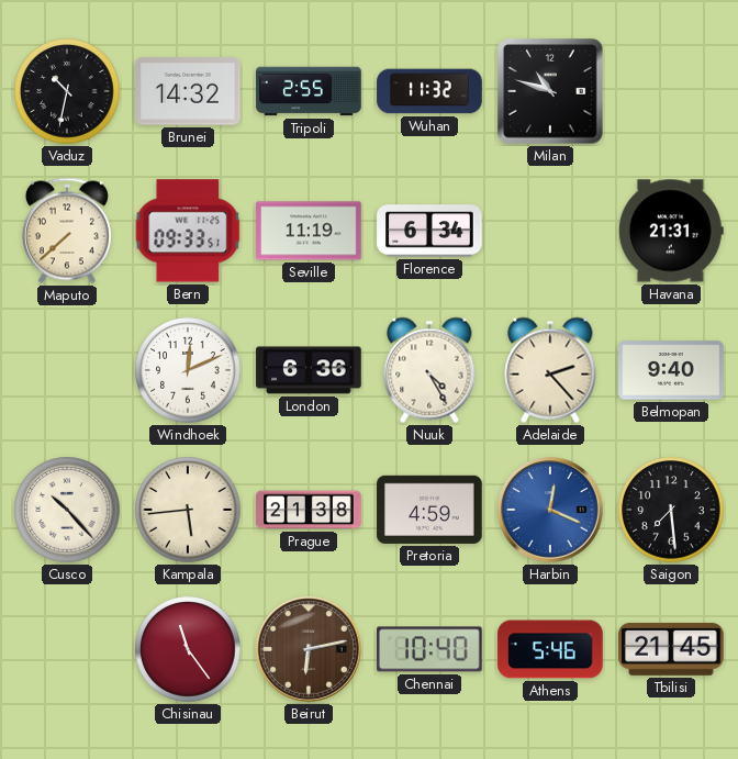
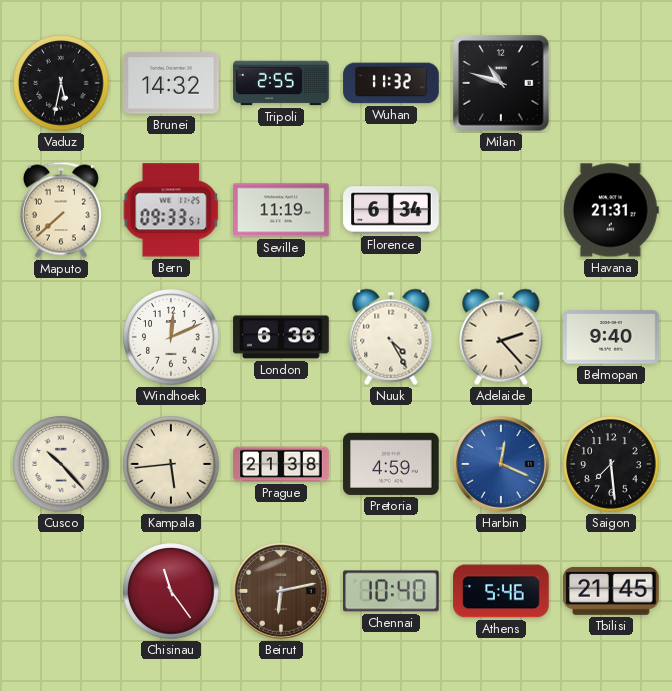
Vaduz: 10:32 -> 5:32
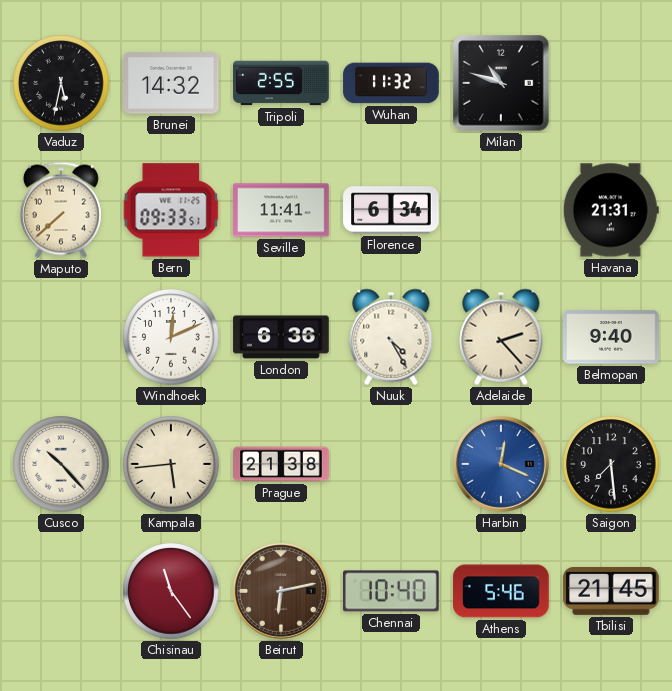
Seville: 11:19 -> 11:41
Pretoria: 4:59 -> none
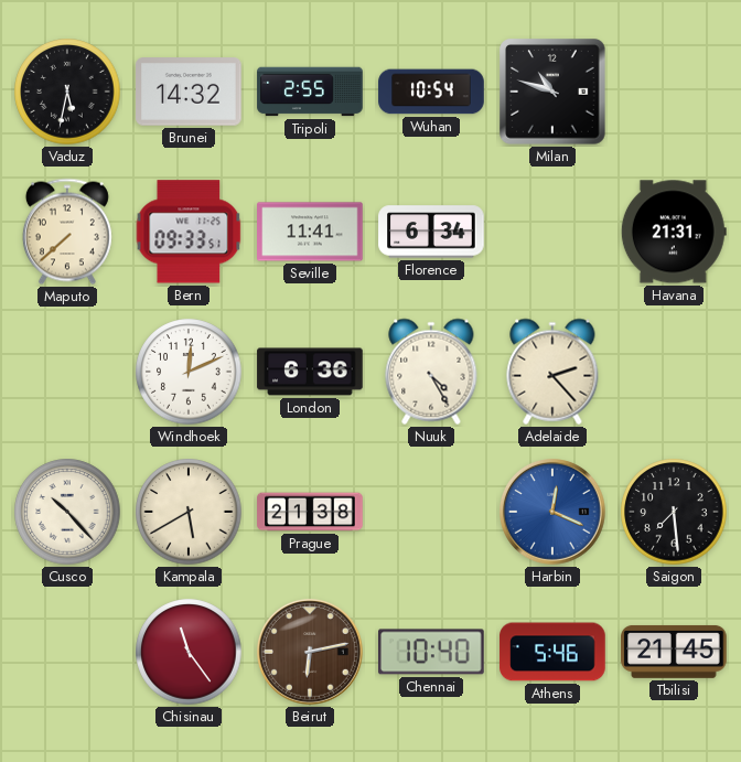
Wuhan: 11:32 -> 10:54
Belmopan: 9:40 -> none
Kampala: 5:44 -> 5:40
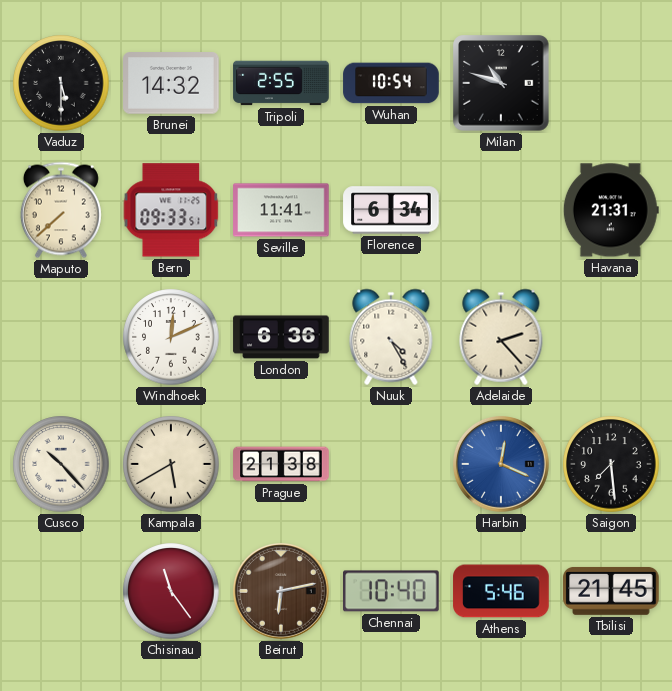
Vaduz: 5:32 -> 5:30
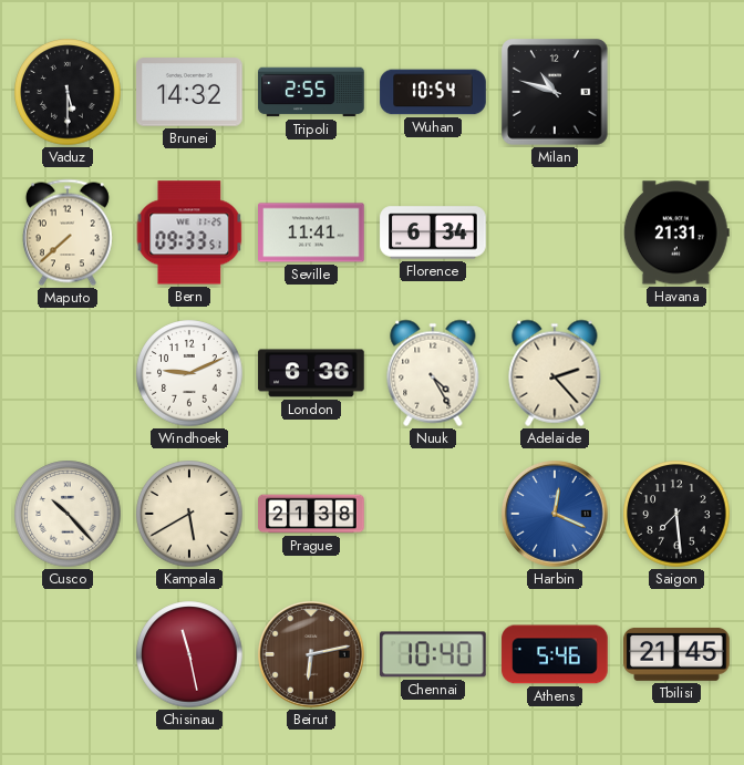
Windhoek: 12:11 -> 9:11
Chisinau: 11:24 -> 11:28
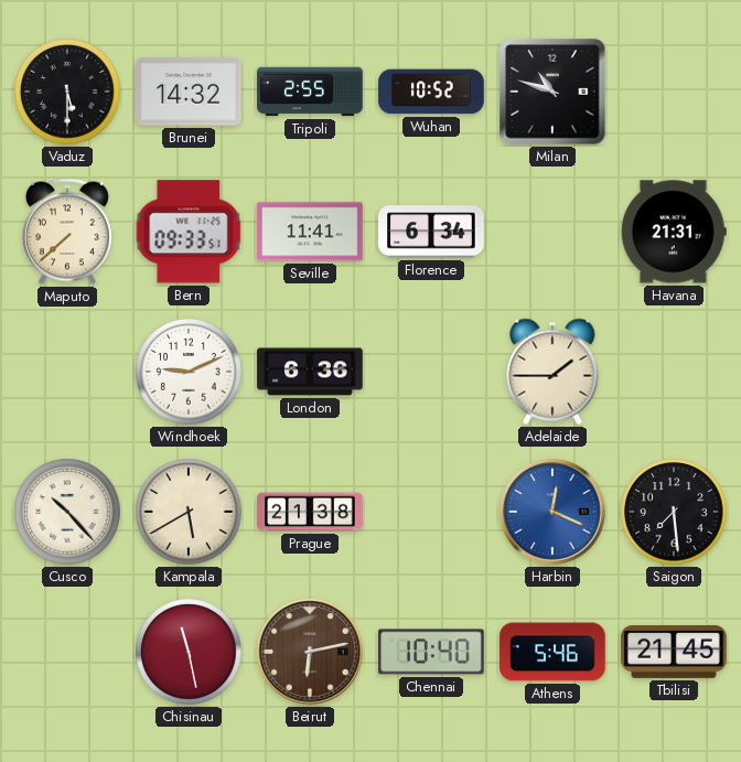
Wuhan: 10:54 -> 10:52
Nuuk: 4:25 -> none
Adelaide: 2:23 -> 1:45
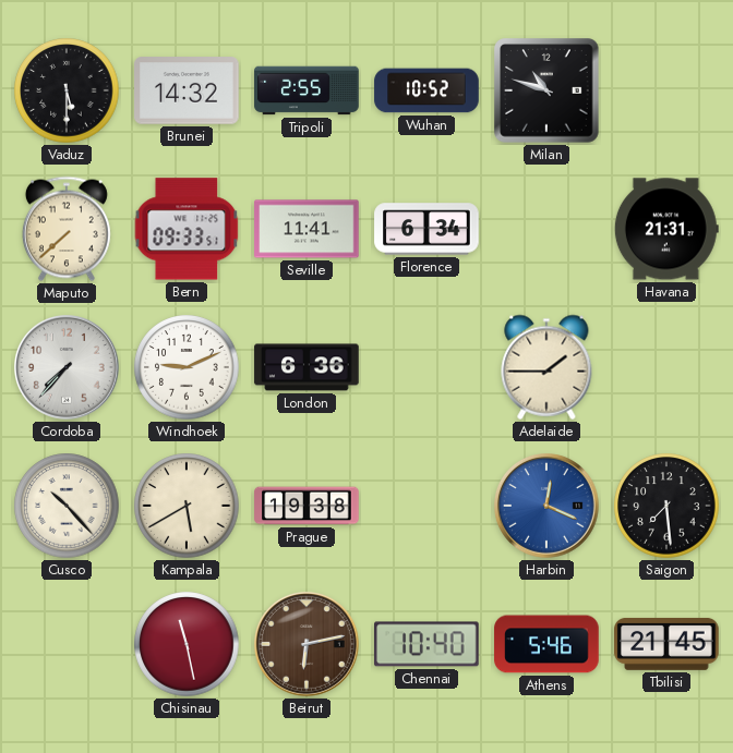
Cordoba: none -> 7:37
Prague: 21:38 -> 19:38
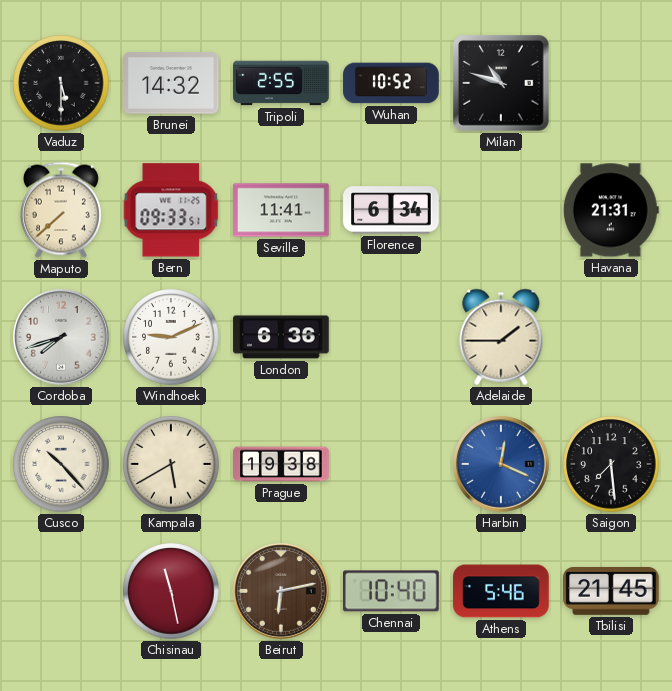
Cordoba: 7:37 -> 7:42
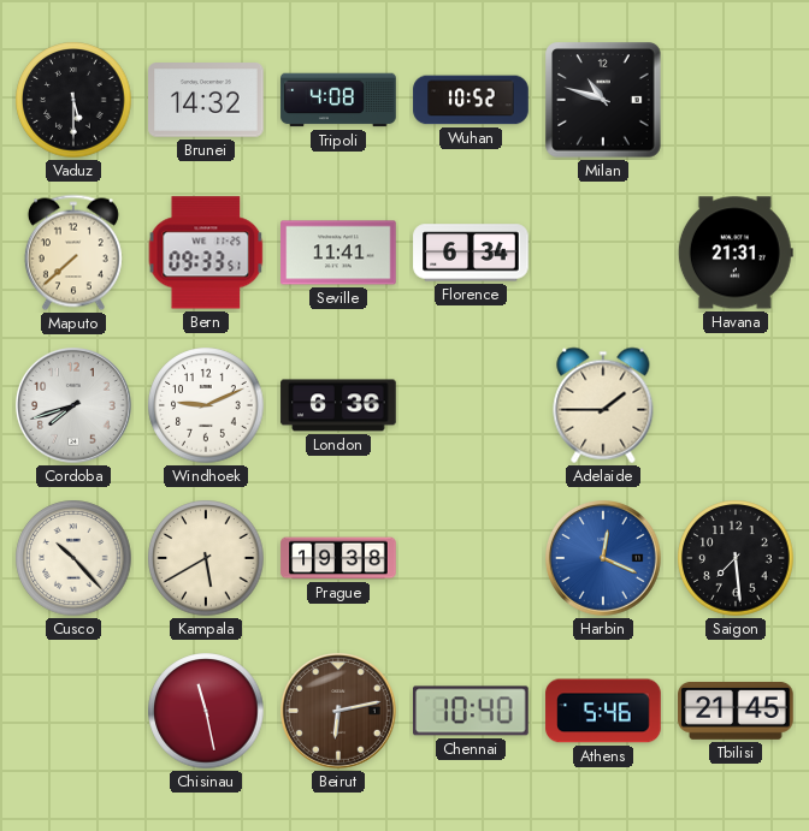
Tripoli: 2:55 -> 4:08
